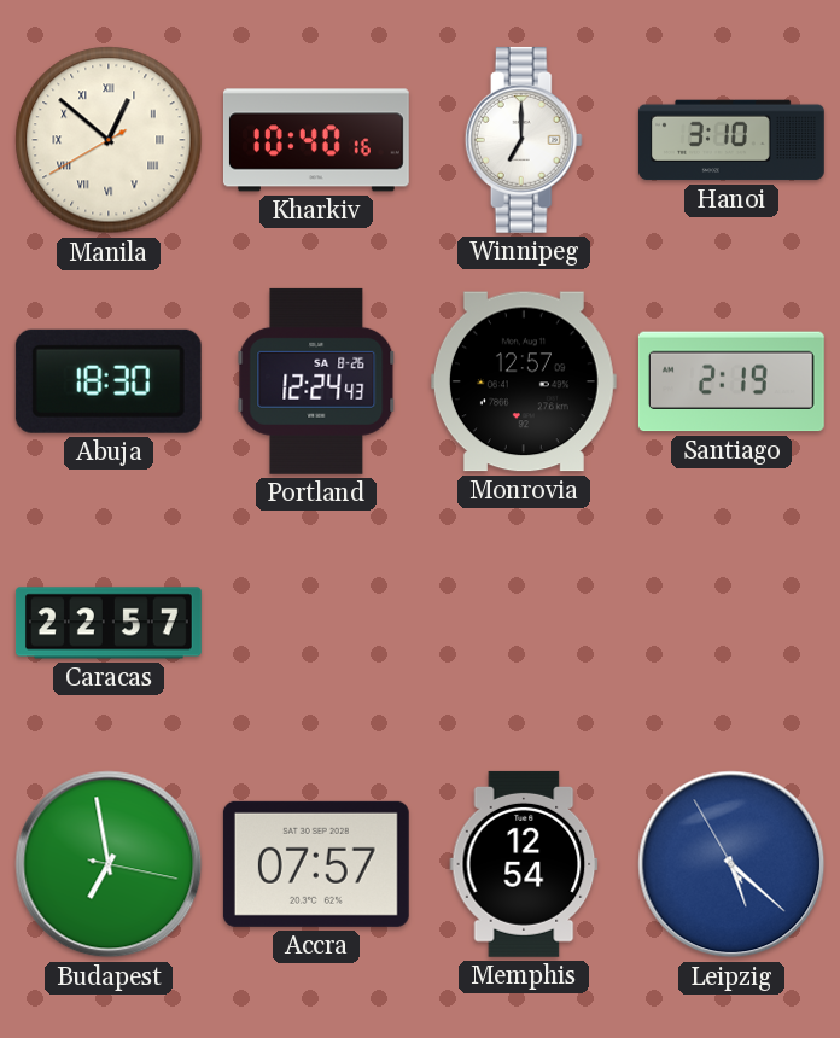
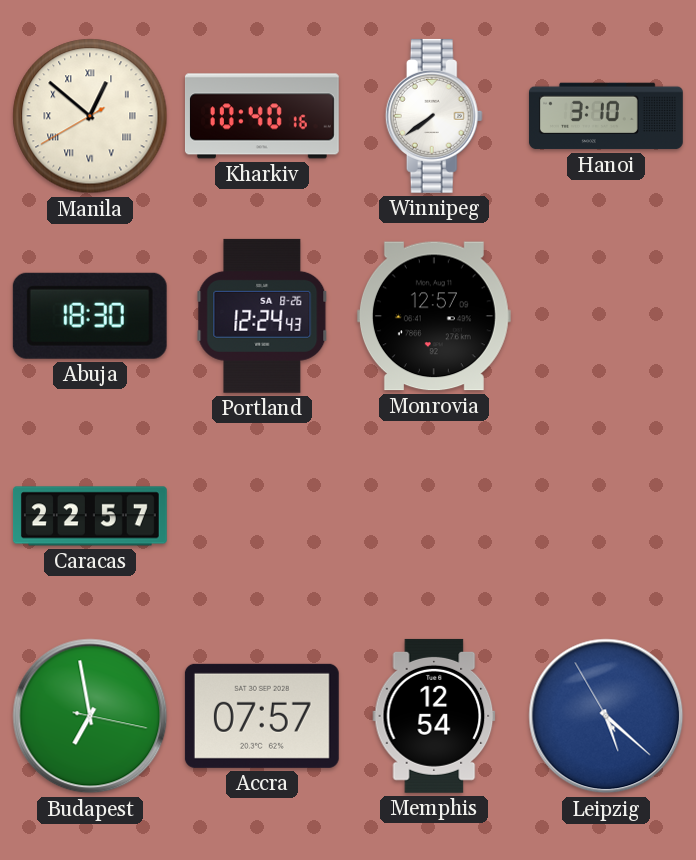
Winnipeg: 7:00 -> 7:39
Santiago: 2:19 -> none
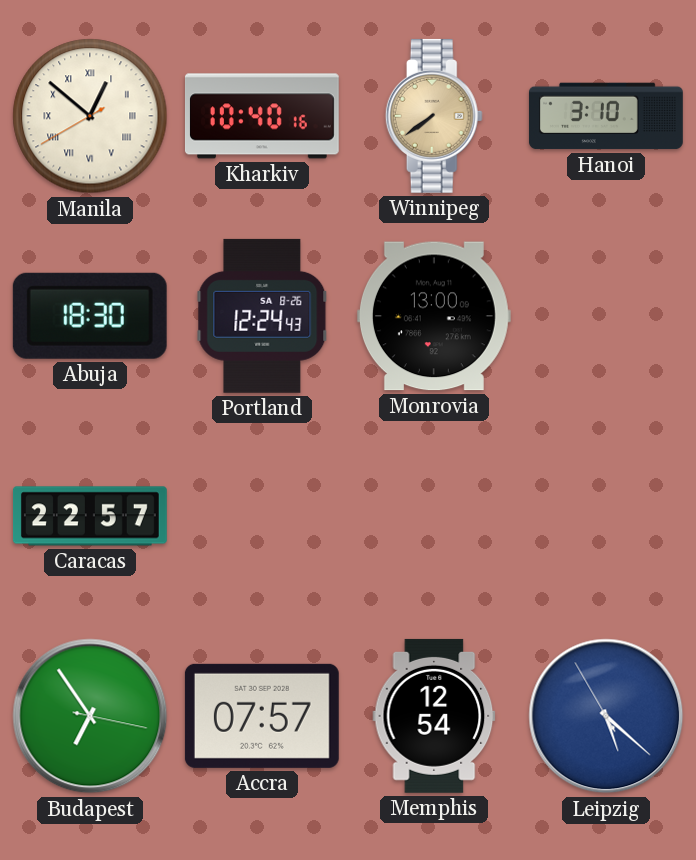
Winnipeg dial: white -> champagne
Monrovia: 12:57 -> 13:00
Budapest: 6:58 -> 6:54
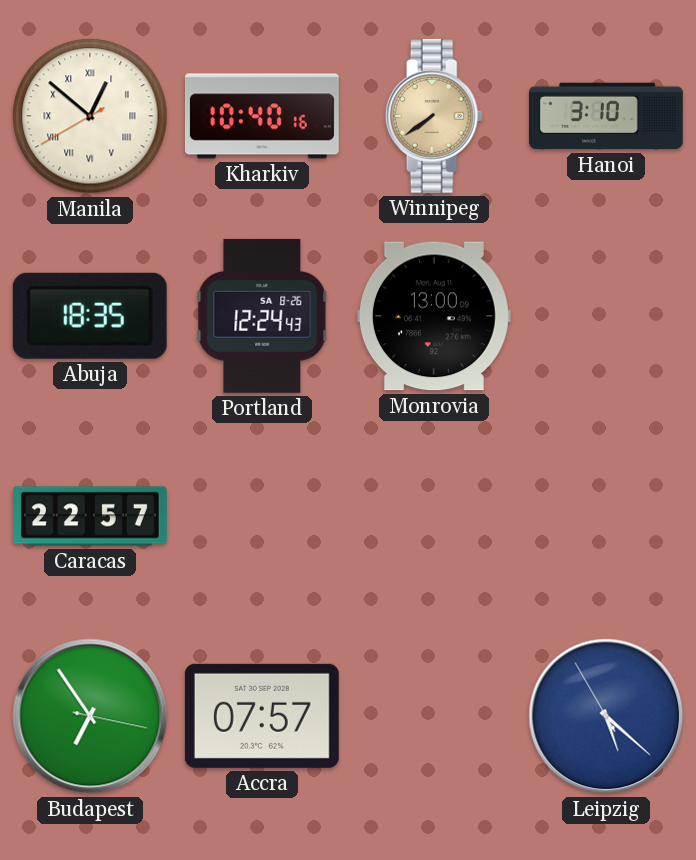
Abuja: 18:30 -> 18:35
Memphis: 12:54 -> none
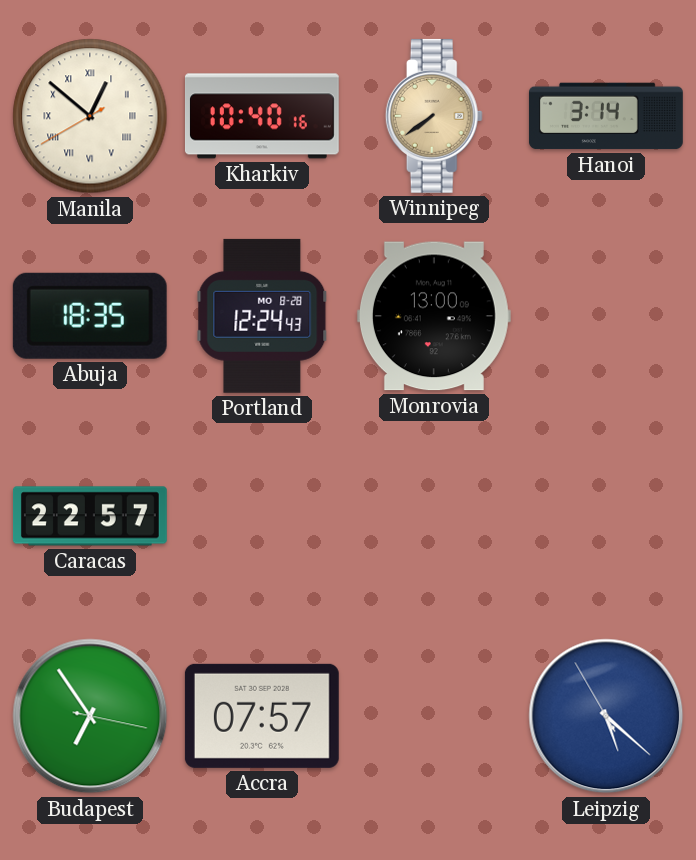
Hanoi: 3:10 -> 3:14
Portland date: SA 8-26 -> MO 8-28
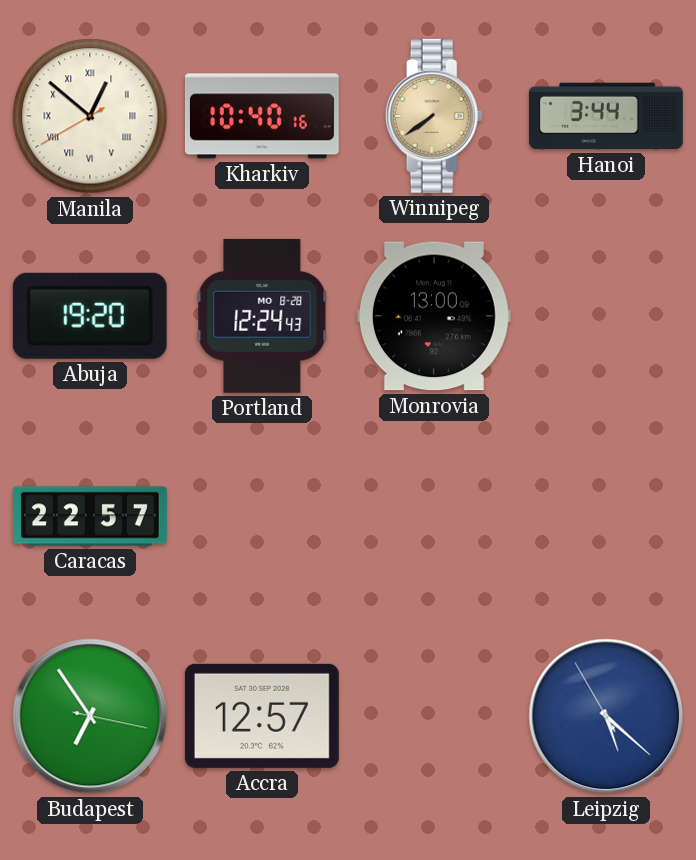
Hanoi: 3:14 -> 3:44
Abuja: 18:35 -> 19:20
Accra: 07:57 -> 12:57
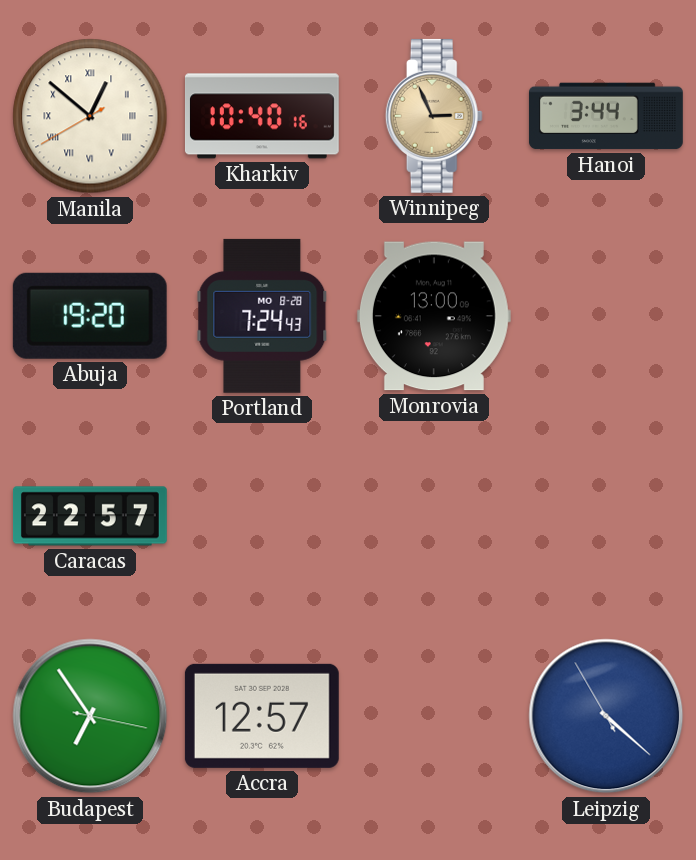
Winnipeg: 7:39 -> 2:56
Portland: 12:24 -> 7:24
Leipzig: 5:21 -> 4:21
